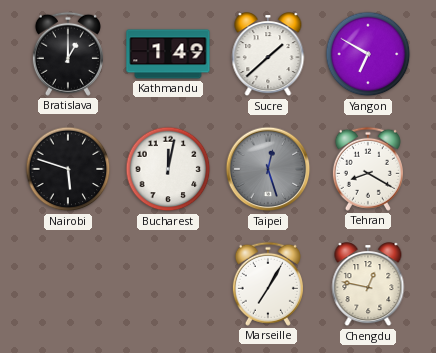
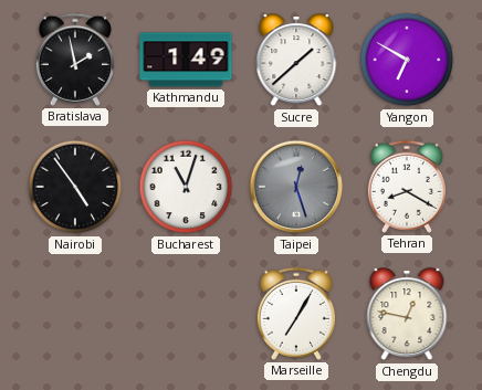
Bratislava: 1:00 -> 1:58
Nairobi: 5:48 -> 4:54
Bucharest: 12:02 -> 11:03
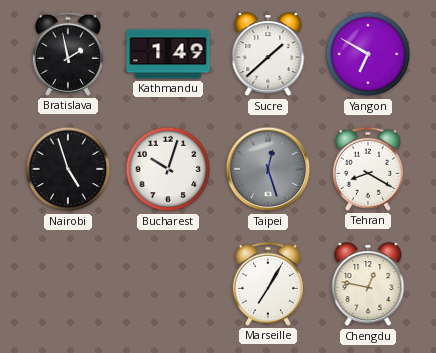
Nairobi: 4:54 -> 4:57
Bucharest: 11:03 -> 10:03
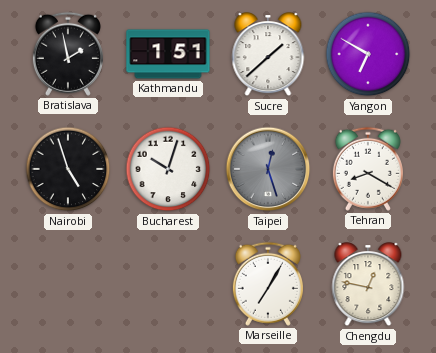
Kathmandu: 1:49 -> 1:51
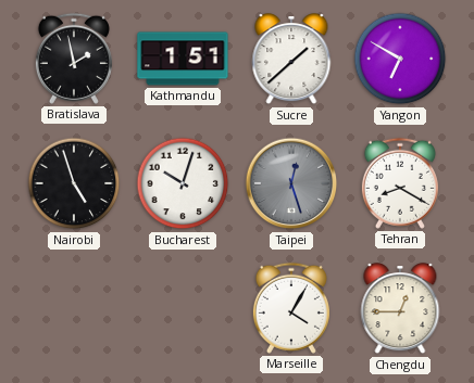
Marseille: 7:05 -> 4:05
Chengdu: 12:47 -> 12:45
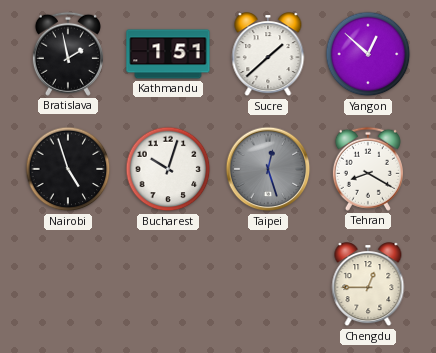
Yangon: 6:50 -> 12:52
Marseille: 4:05 -> none
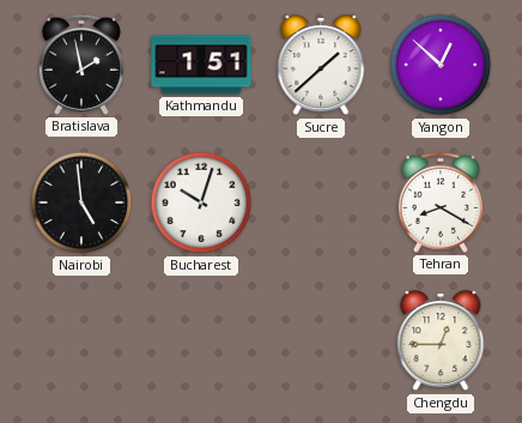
Nairobi: 4:57 -> 4:59
Taipei: 12:27 -> none
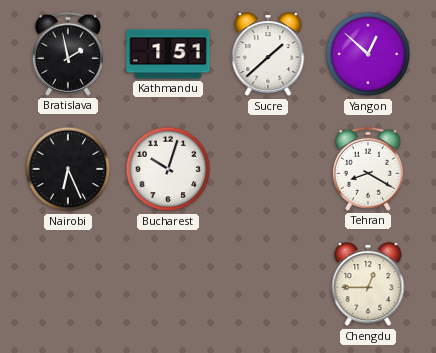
Nairobi: 4:59 -> 6:26
